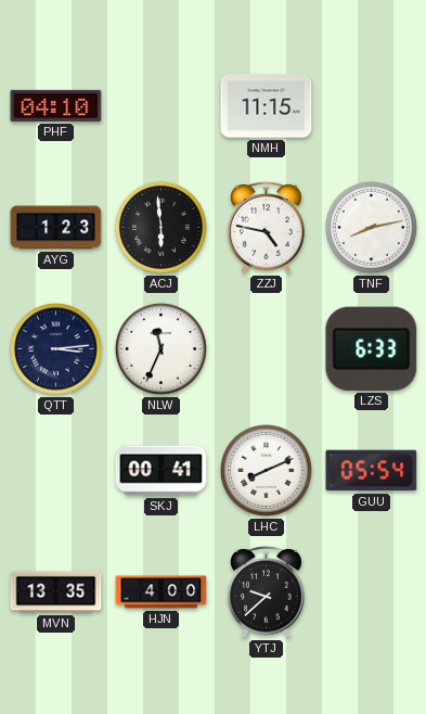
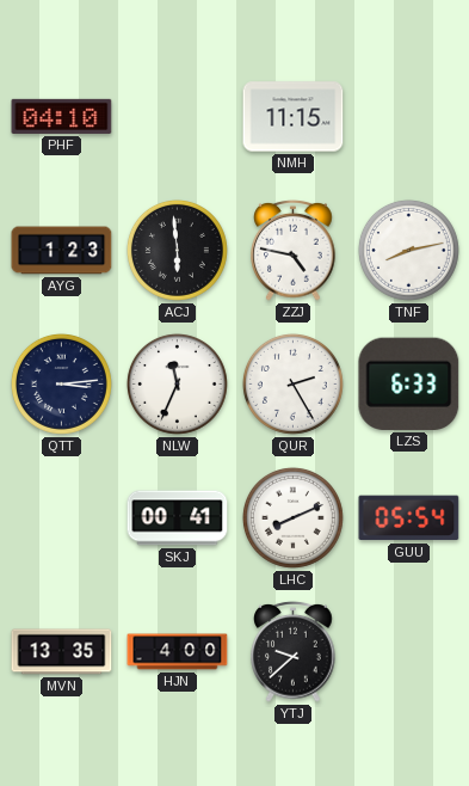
QUR: none -> 2:25
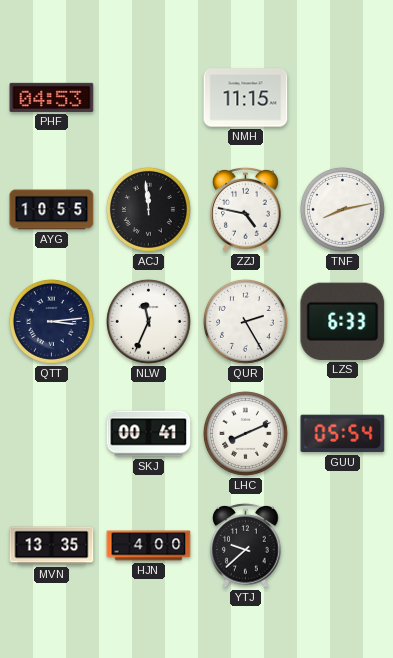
PHF: 04:10 -> 04:53
AYG: 1:23 -> 10:55
ACJ: 5:59 -> 11:59
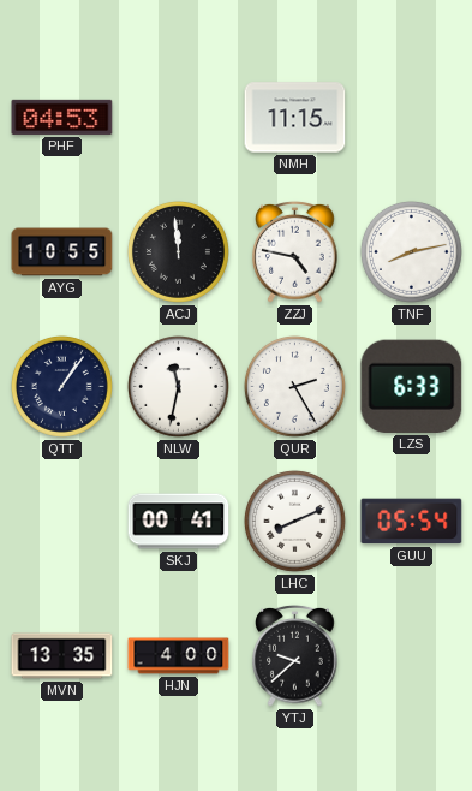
QTT: 3:14 -> 1:06
NLW: 11:34 -> 11:32
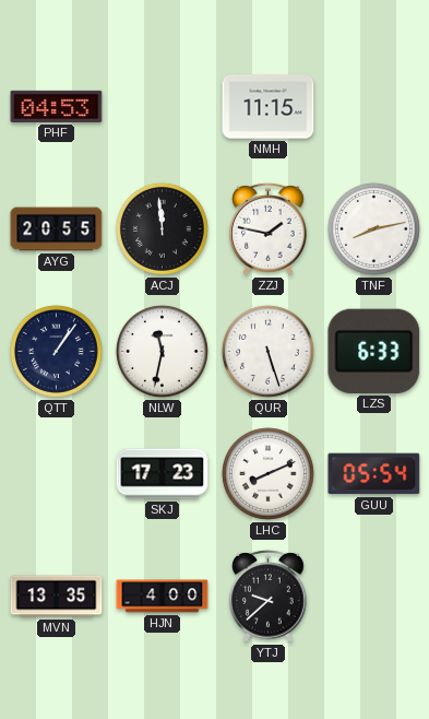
AYG: 10:55 -> 20:55
ZZJ: 4:47 -> 1:47
QUR: 2:25 -> 5:27
SKJ: 00:41 -> 17:23
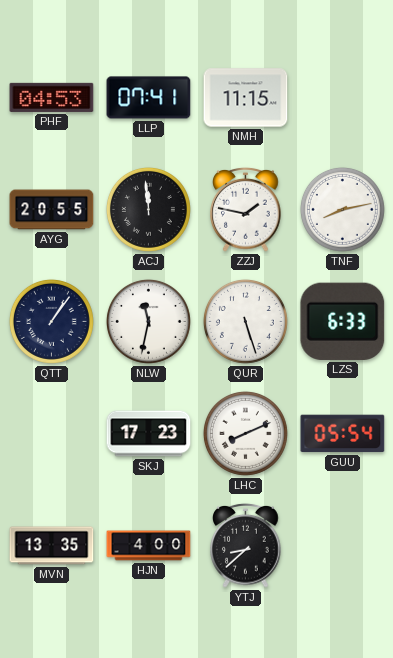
LLP: none -> 07:41
YTJ: 9:38 -> 8:38
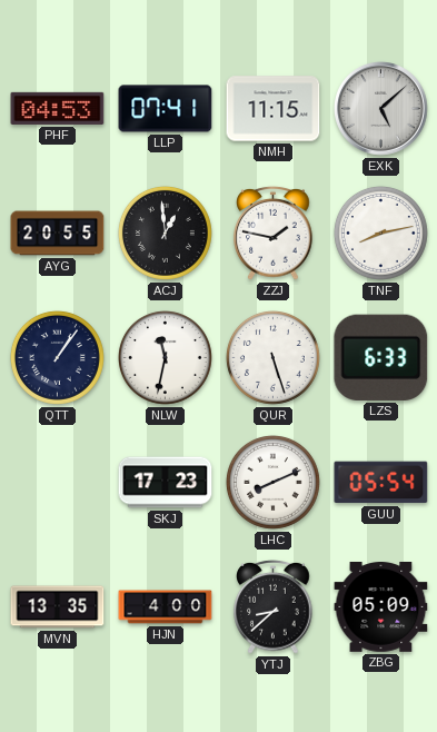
EXK: none -> 5:08
ACJ: 11:59 -> 12:59
ZBG: none -> 05:09
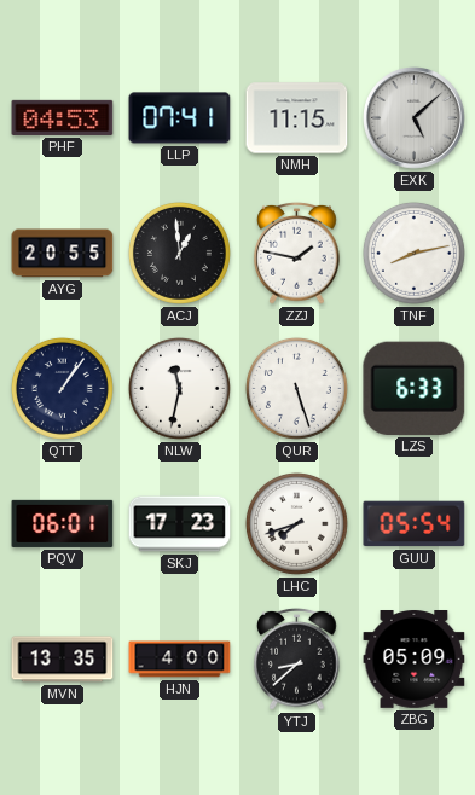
PQV: none -> 06:01
LHC: 8:11 -> 7:42
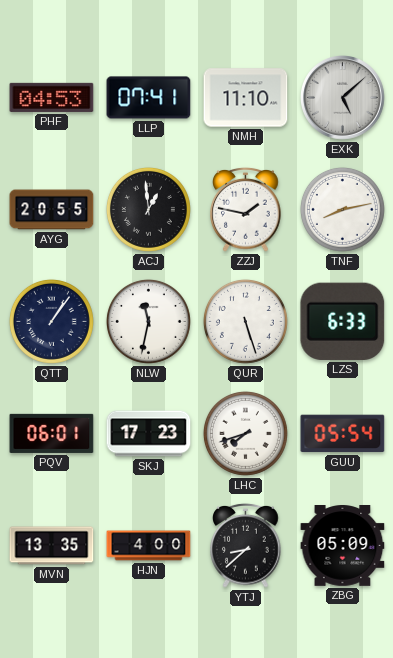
NMH: 11:15 -> 11:10
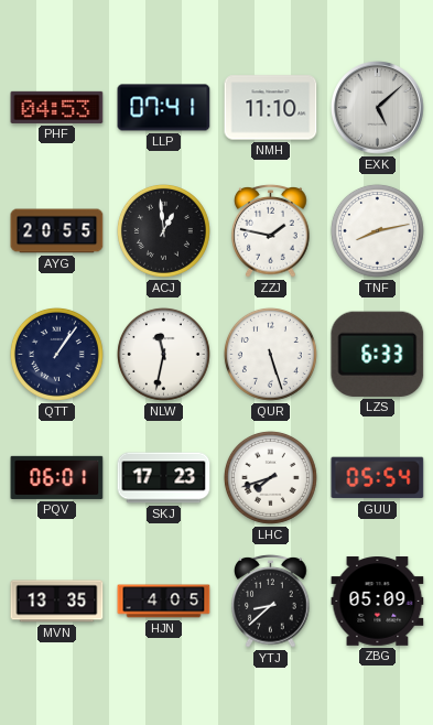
HJN: 4:00 -> 4:05
